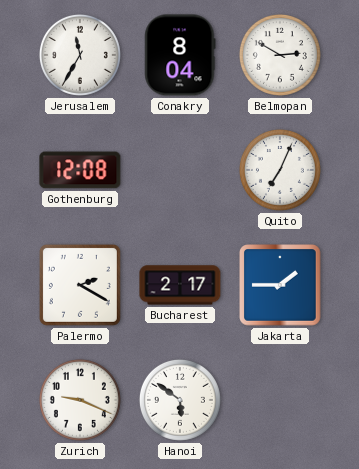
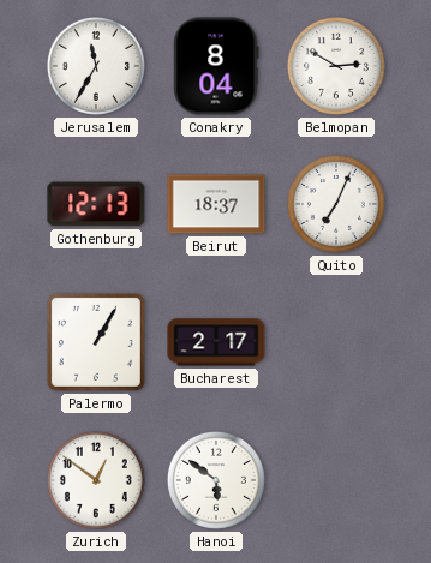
Gothenburg: 12:08 -> 12:13
Beirut: none -> 18:37
Palermo: 2:20 -> 1:05
Jakarta: 1:45 -> none
Zurich: 9:19 -> 12:51
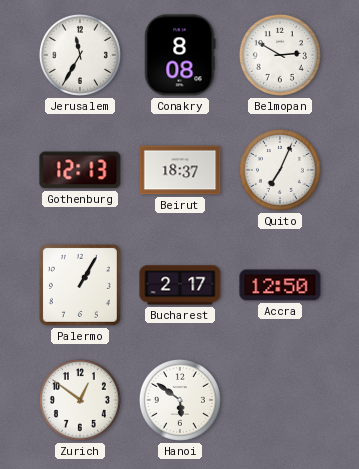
Conakry: 8:04 -> 8:08
Accra: none -> 12:50
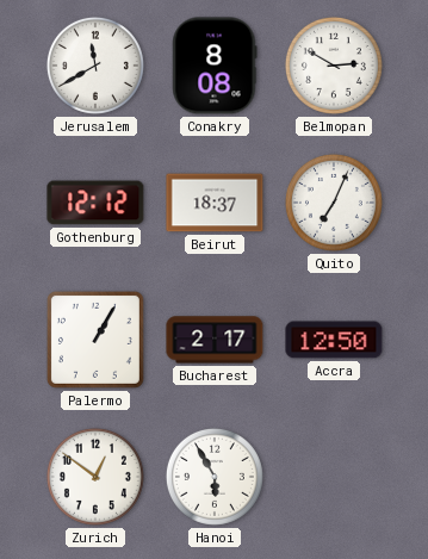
Jerusalem: 11:35 -> 11:40
Gothenburg: 12:13 -> 12:12
Hanoi: 5:51 -> 5:55
